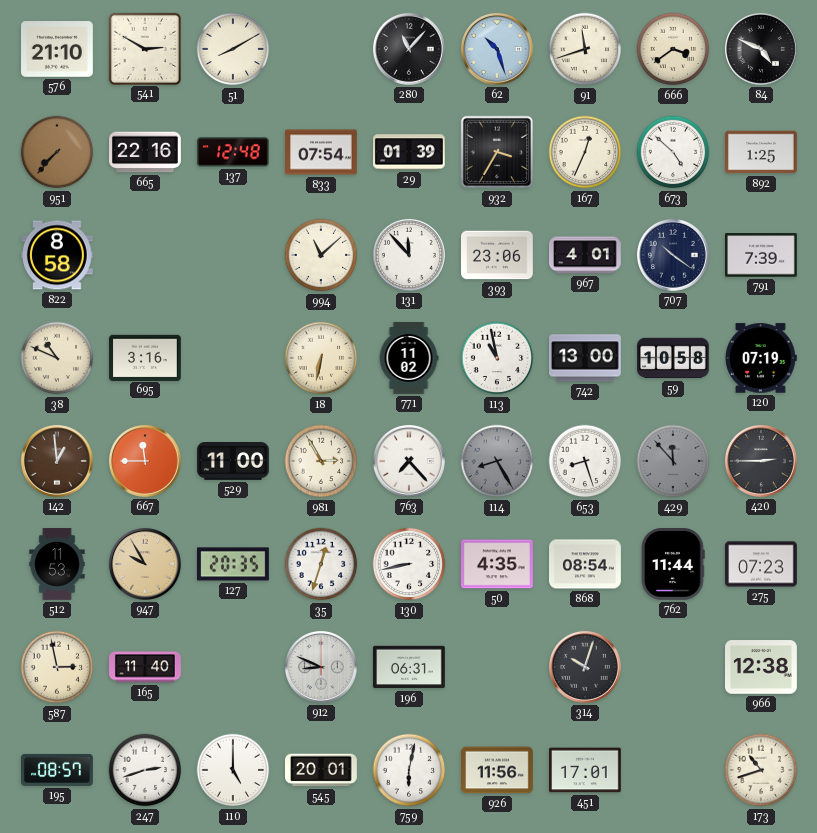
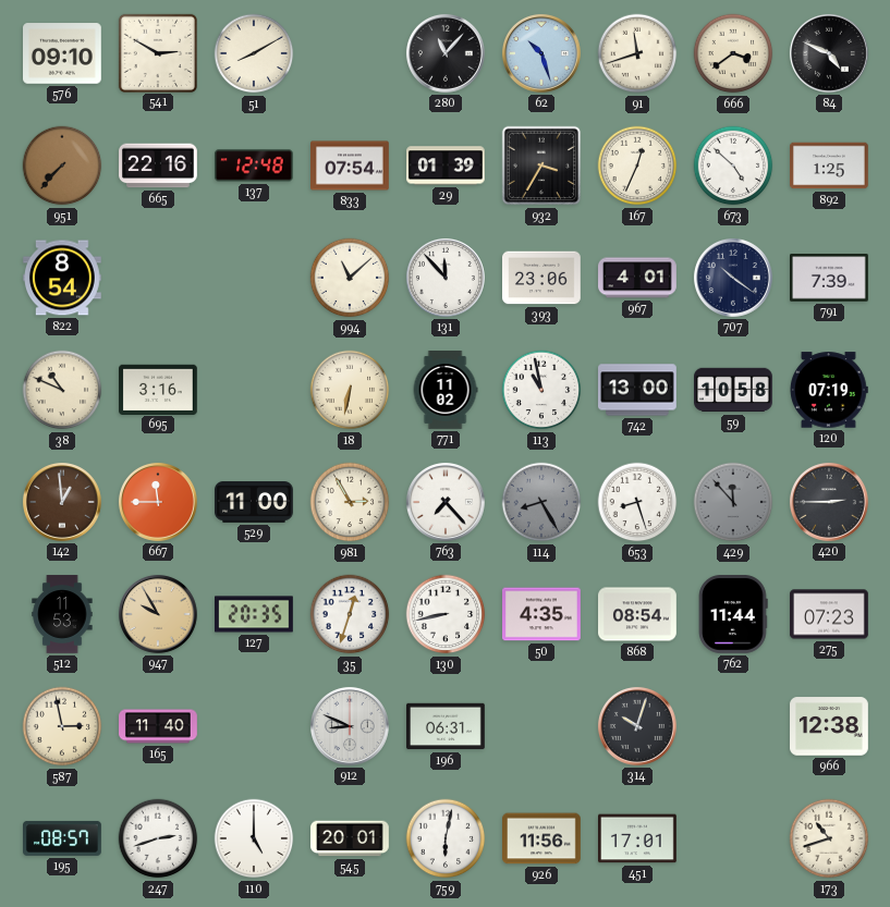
576: 21:10 -> 09:10
822: 8:58 -> 8:54
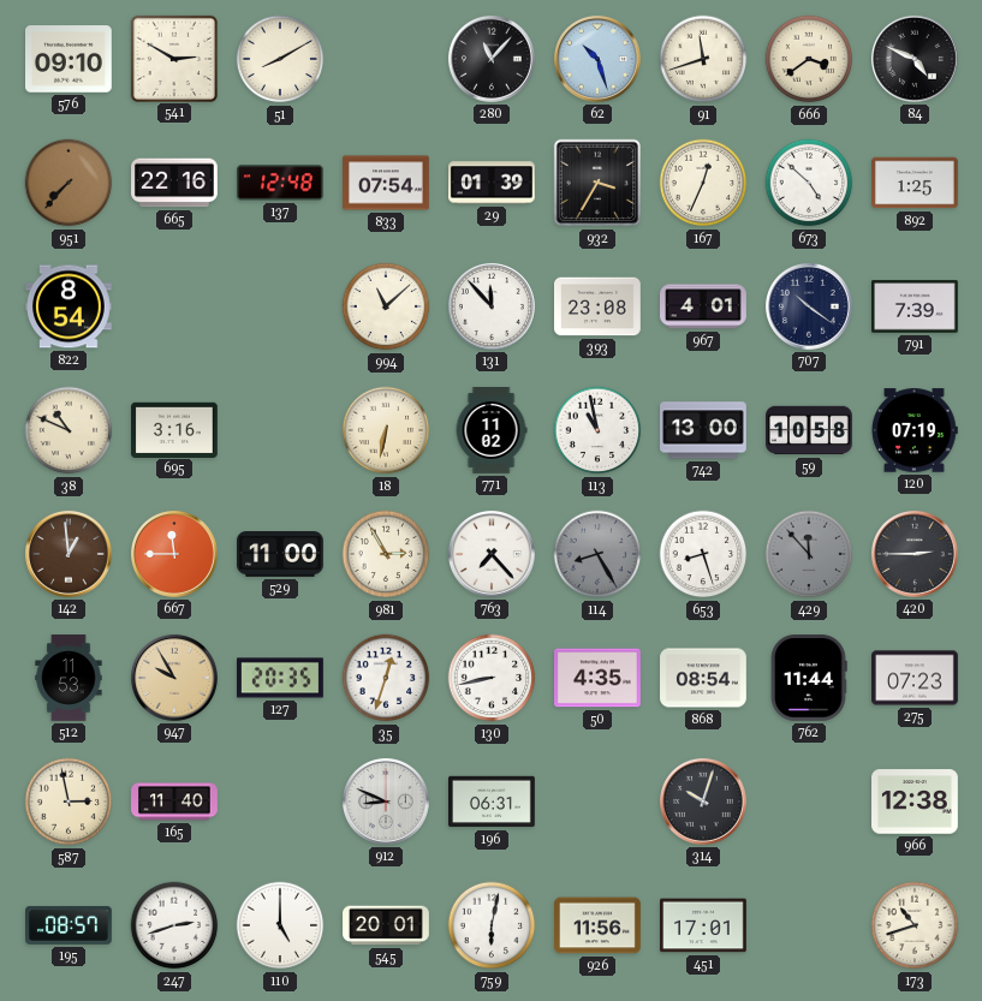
393: 23:06 -> 23:08
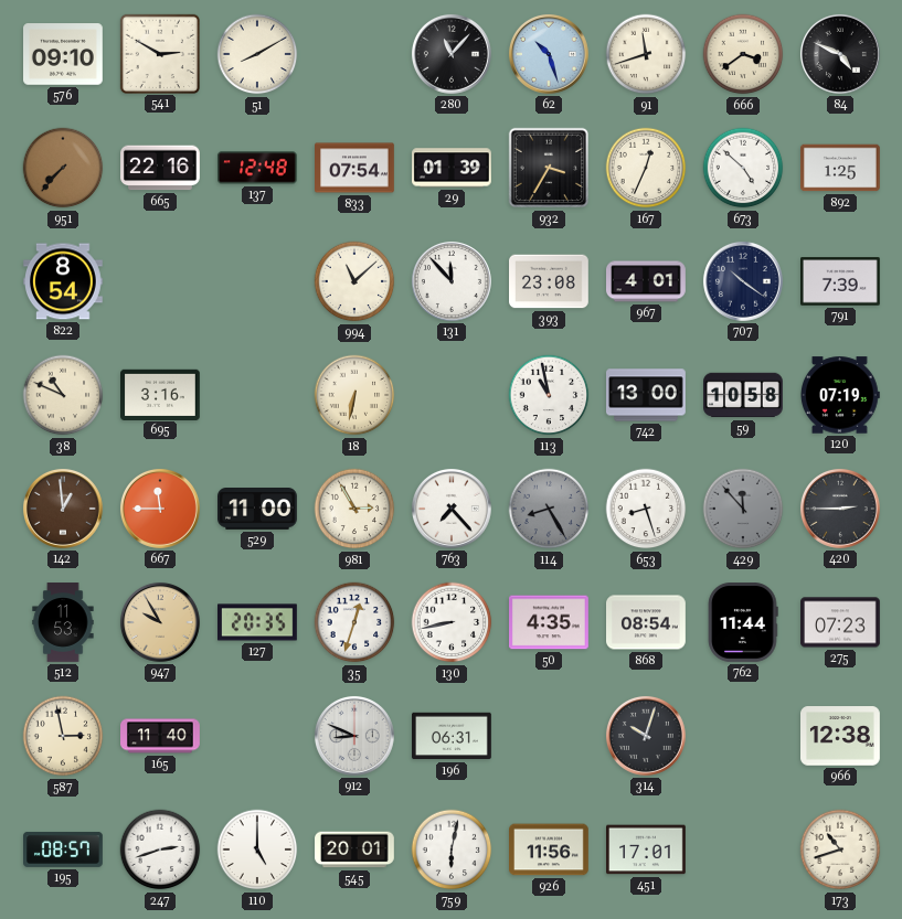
771: 11:02 -> none
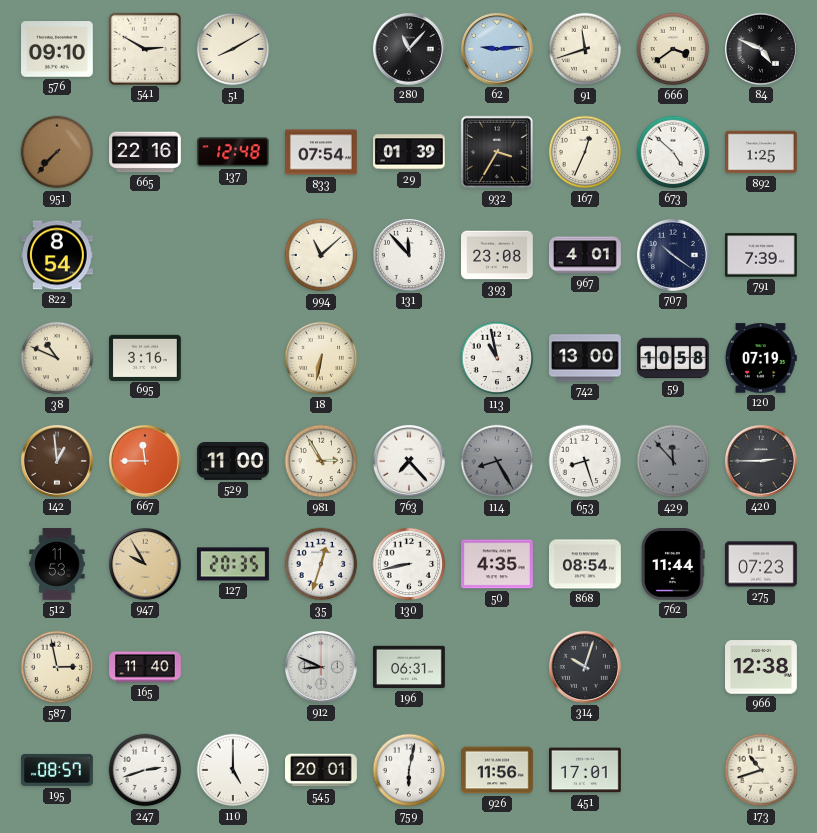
62: 10:27 -> 9:14
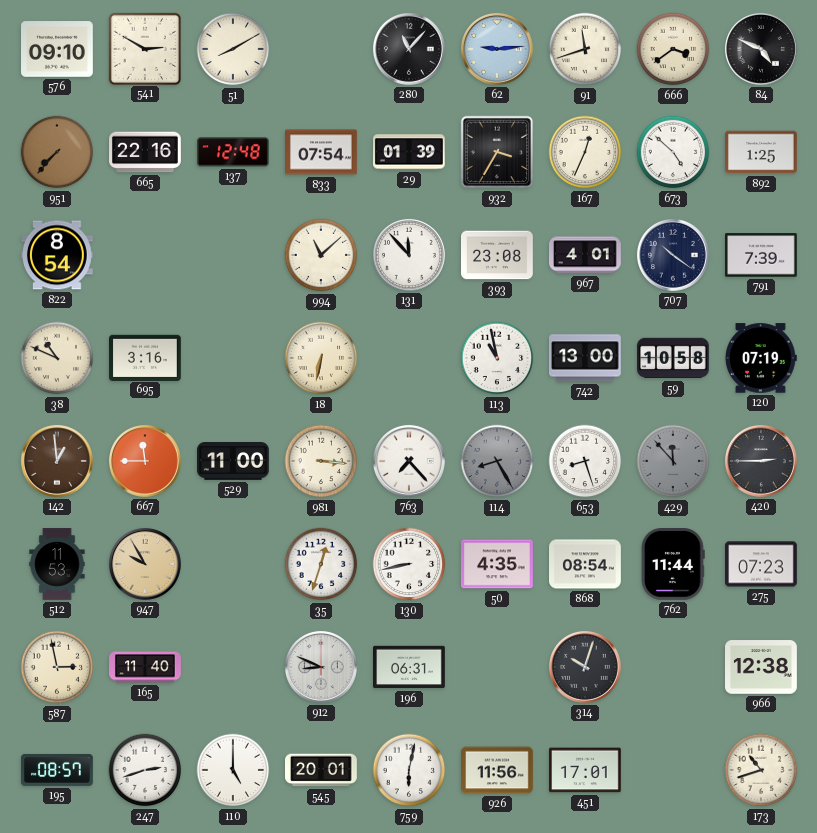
981: 2:55 -> 3:16
127: 20:35 -> none
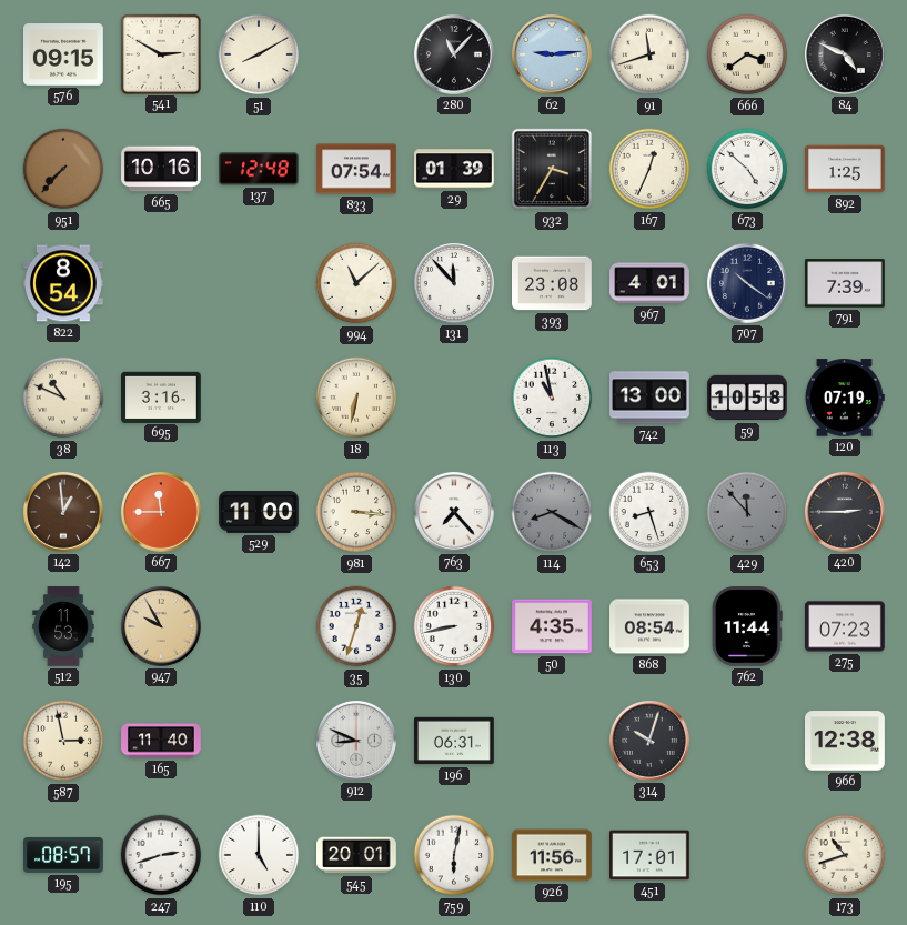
576: 09:10 -> 09:15
665: 22:16 -> 10:16
114: 8:25 -> 8:20
